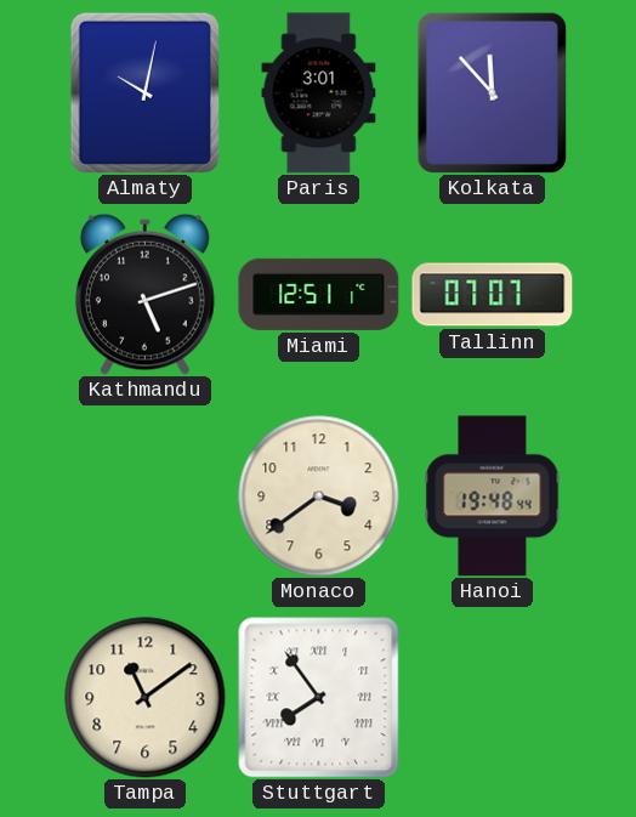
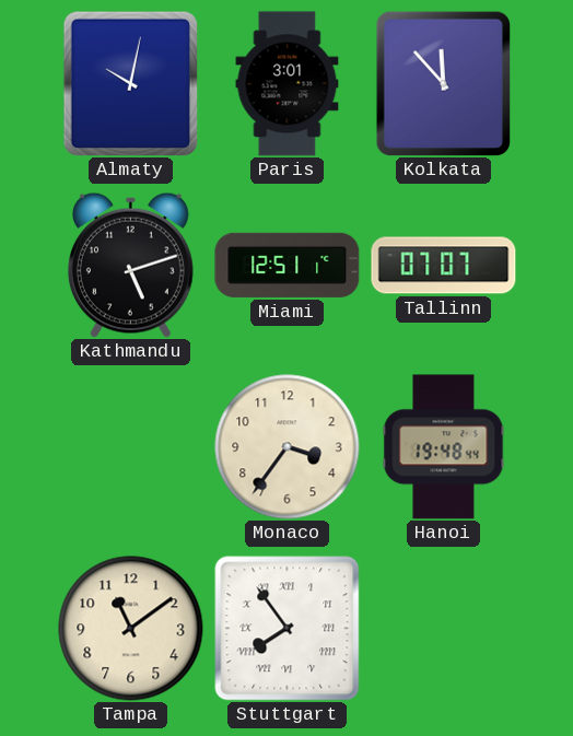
Monaco: 3:39 -> 3:36
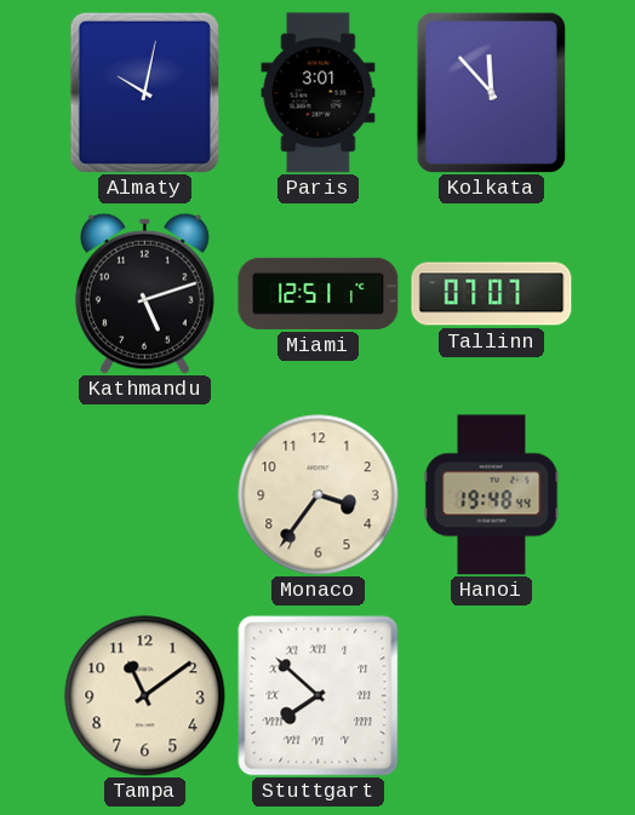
Stuttgart: 7:54 -> 7:52
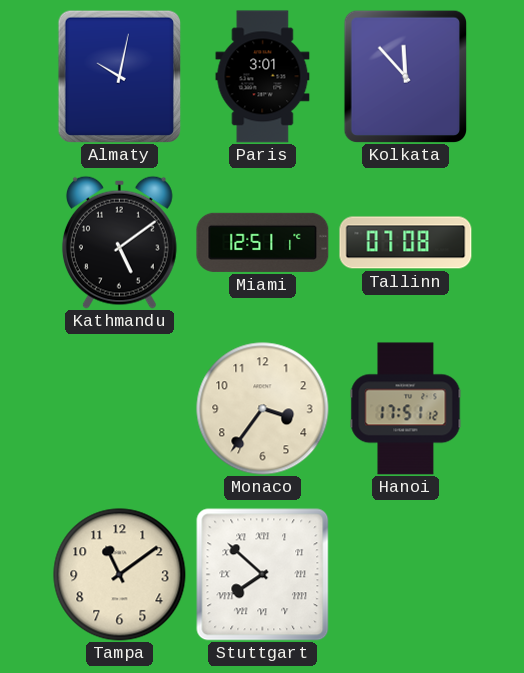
Kathmandu: 5:12 -> 5:09
Tallinn: 07:07 -> 07:08
Hanoi: 19:48 -> 17:51
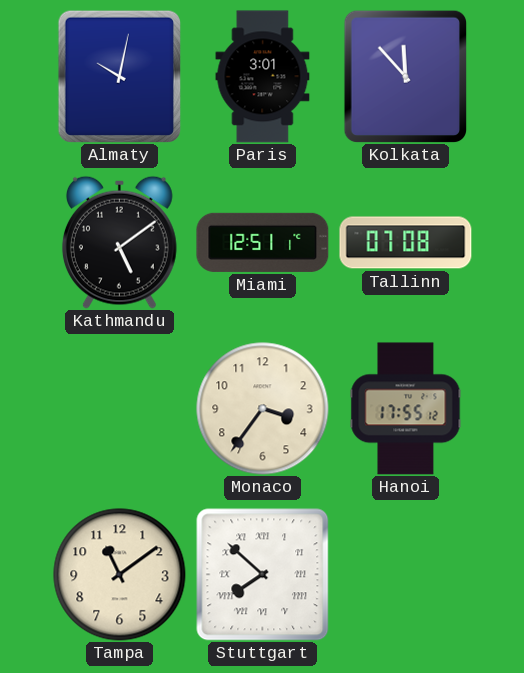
Hanoi: 17:51 -> 17:55
